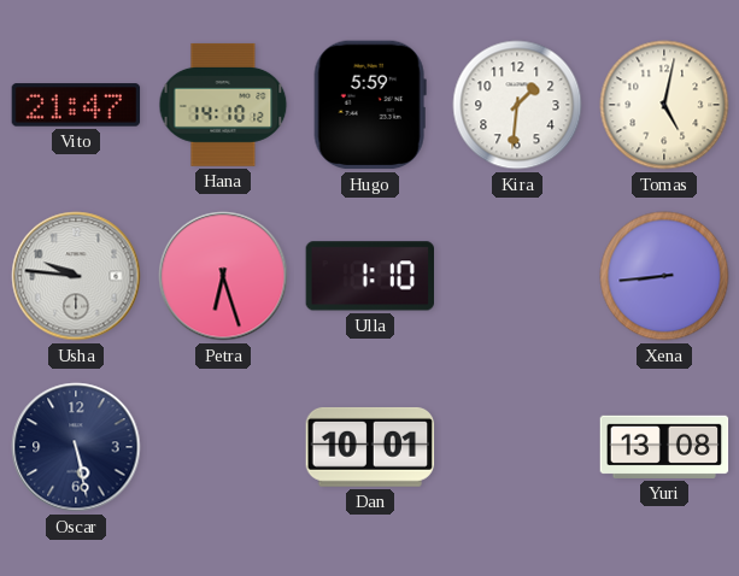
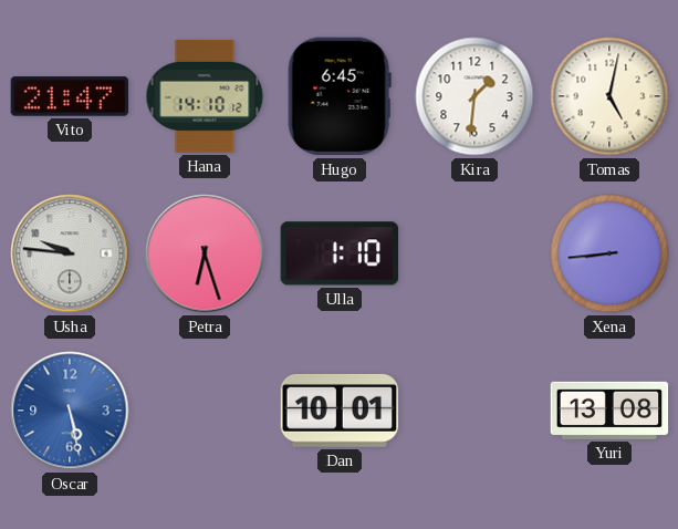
Hugo: 5:59 -> 6:45
Oscar dial: navy -> blue
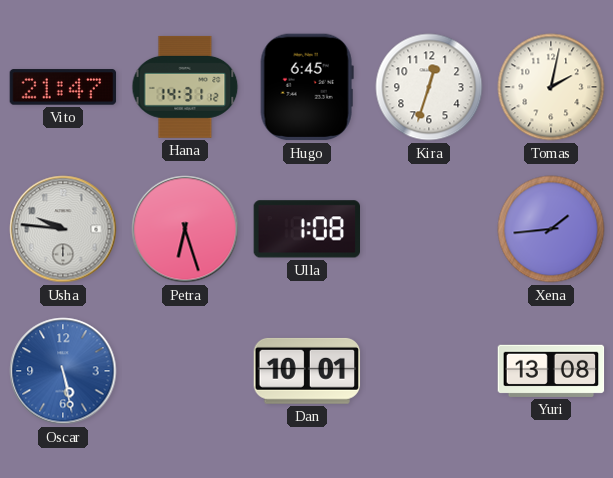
Hana: 14:10 -> 14:31
Kira: 1:31 -> 12:33
Tomas: 5:02 -> 2:02
Ulla: 1:10 -> 1:08
Xena: 8:44 -> 1:44
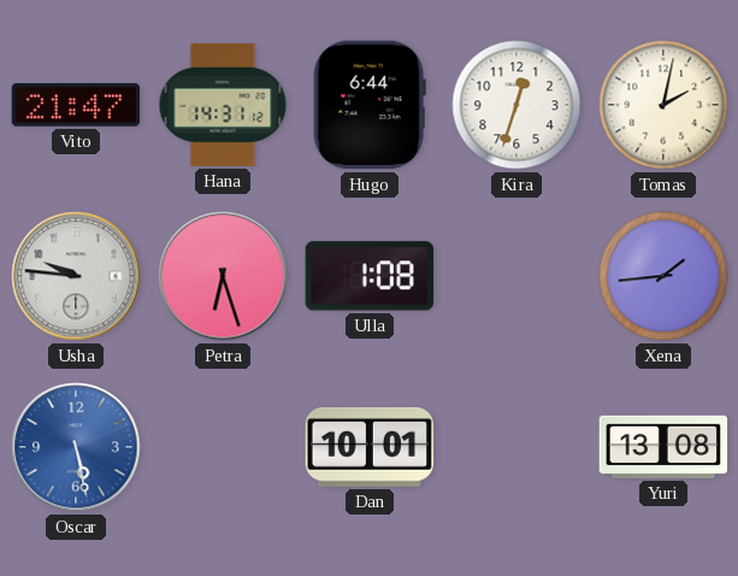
Hugo: 6:45 -> 6:44
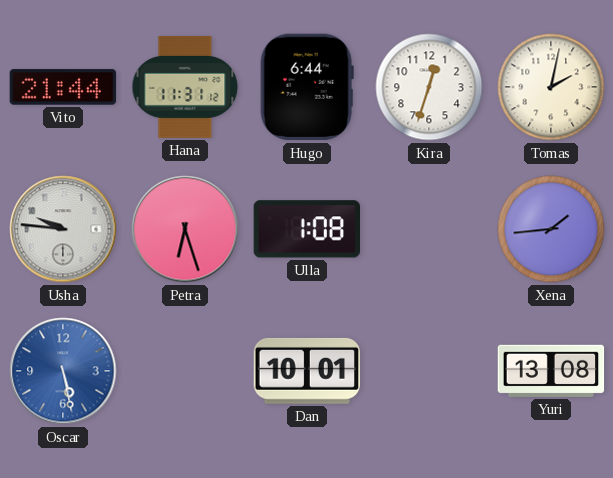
Vito: 21:47 -> 21:44
Hana: 14:31 -> 11:31
